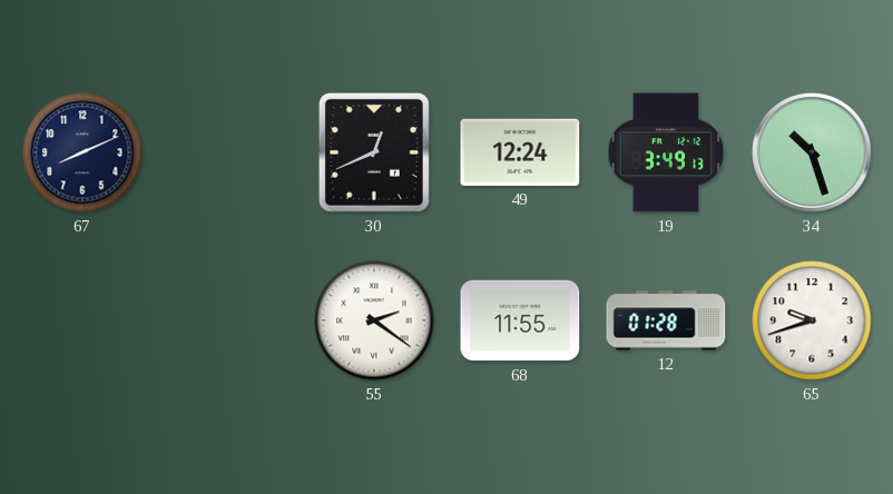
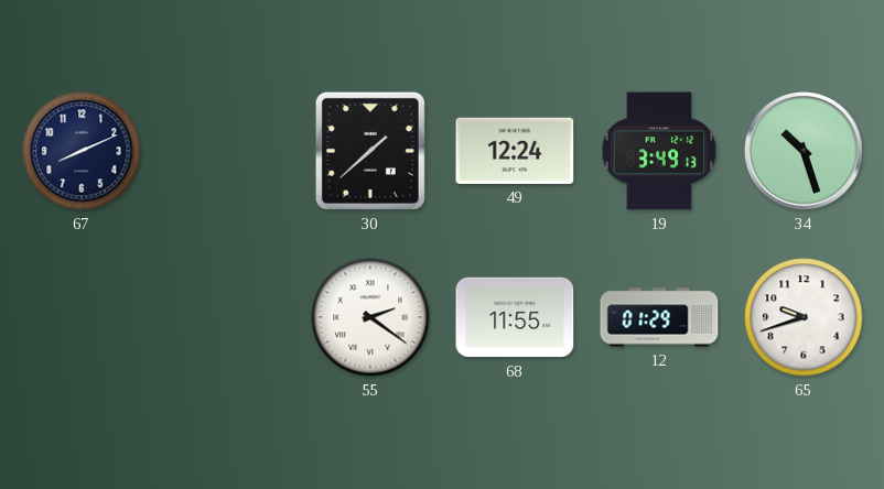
30: 12:41 -> 1:38
12: 01:28 -> 01:29
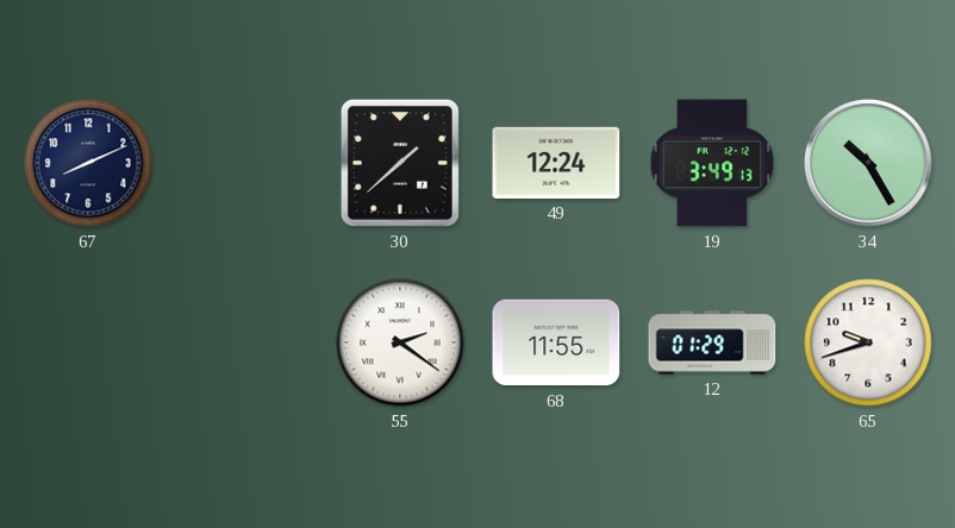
34: 10:27 -> 10:25
